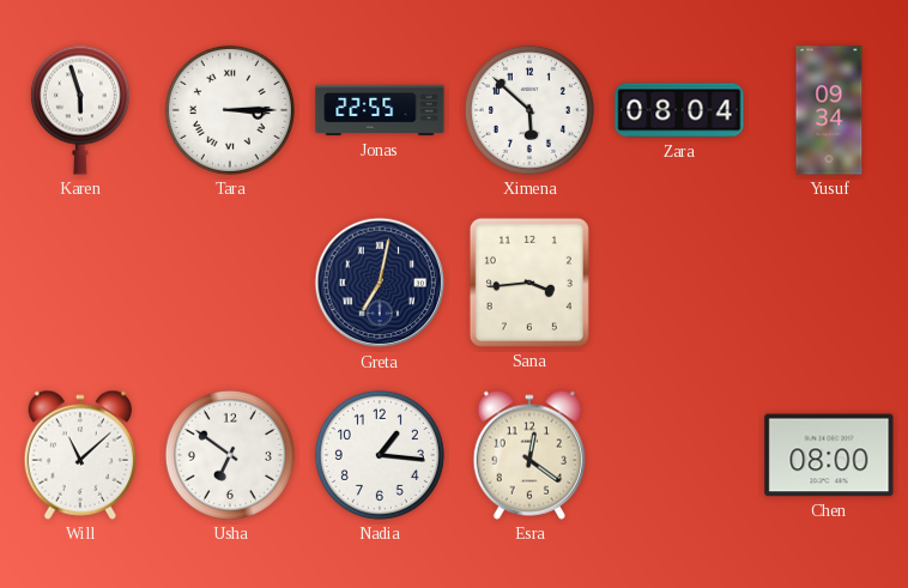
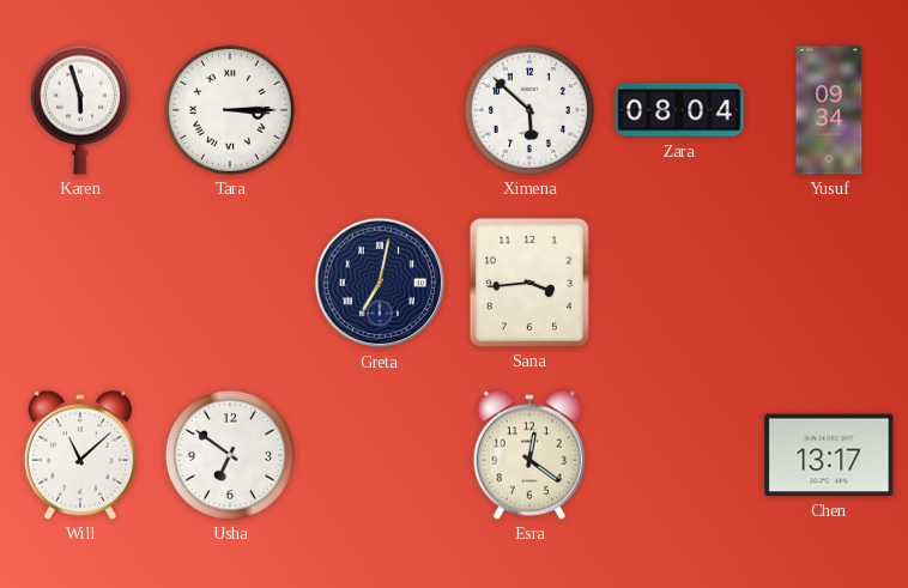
Jonas: 22:55 -> none
Nadia: 1:16 -> none
Chen: 08:00 -> 13:17
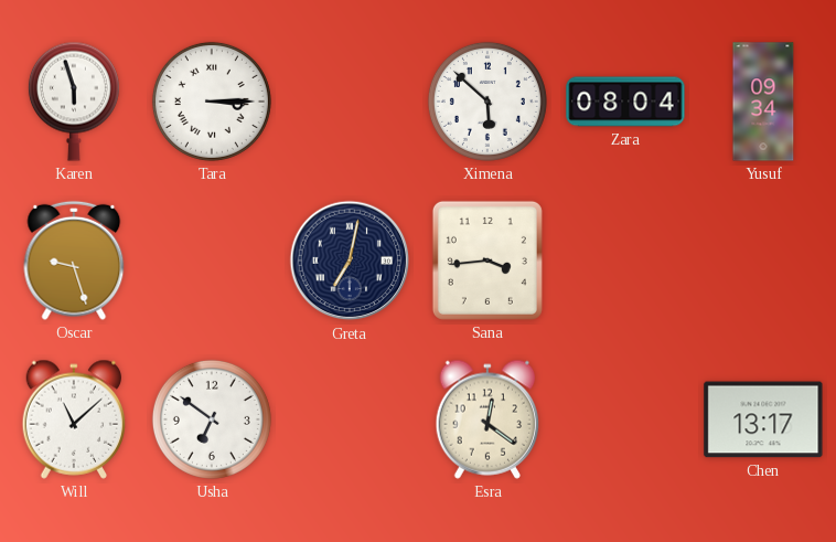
Oscar: none -> 9:27
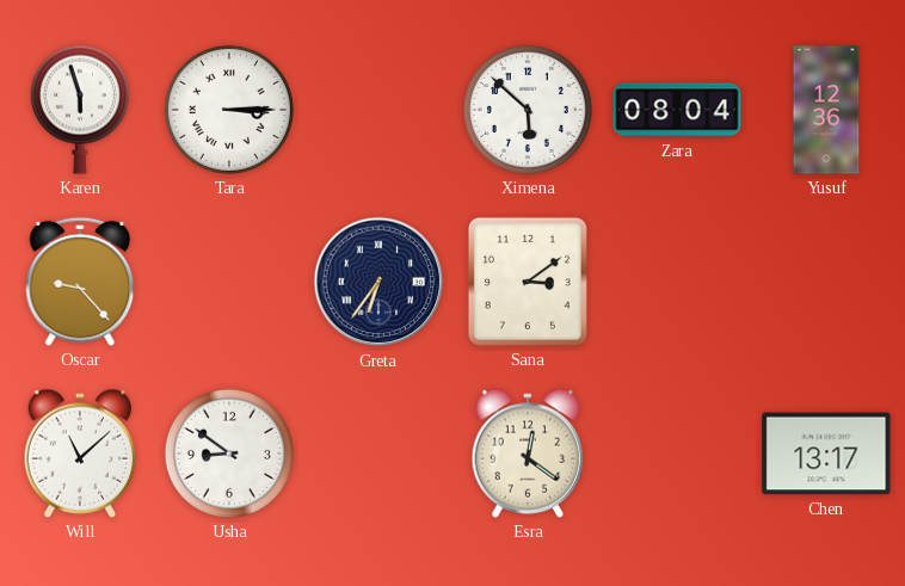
Yusuf: 09:34 -> 12:36
Oscar: 9:27 -> 9:23
Greta: 7:02 -> 6:36
Sana: 3:44 -> 3:09
Usha: 6:51 -> 8:51
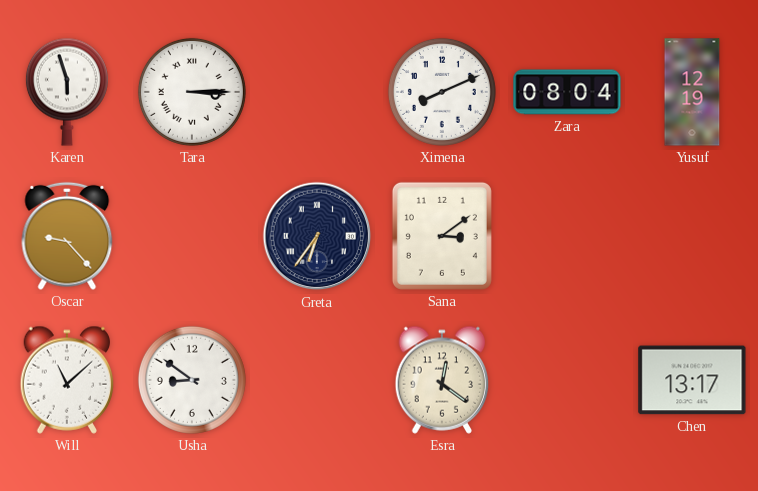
Ximena: 5:52 -> 8:11
Yusuf: 12:36 -> 12:19
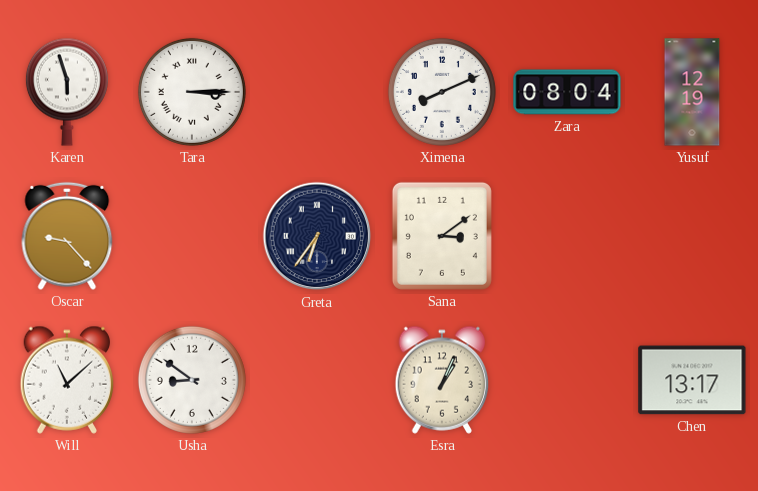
Esra: 12:21 -> 1:04
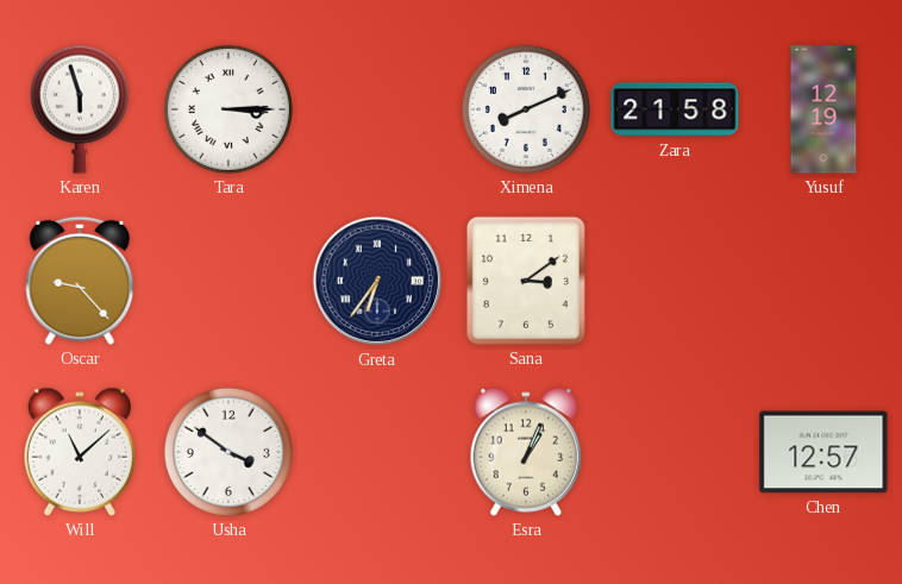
Zara: 08:04 -> 21:58
Usha: 8:51 -> 3:51
Chen: 13:17 -> 12:57
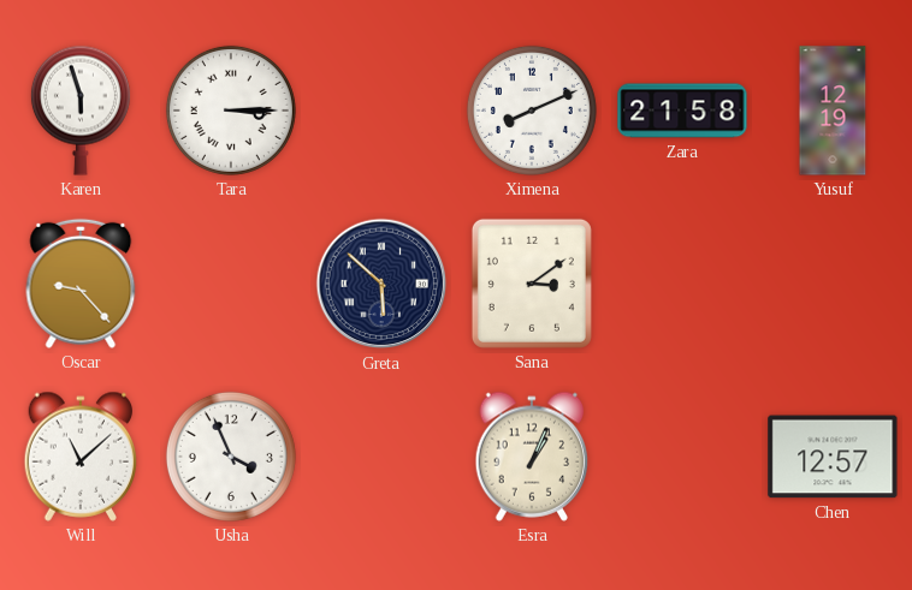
Greta: 6:36 -> 5:52
Usha: 3:51 -> 3:56
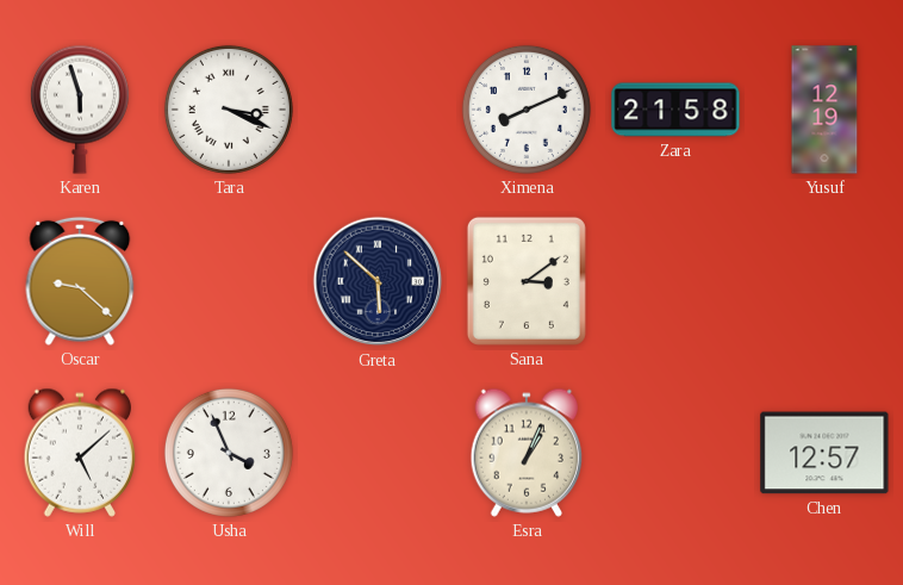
Tara: 3:15 -> 3:19
Oscar: 9:23 -> 9:22
Will: 11:08 -> 5:08
